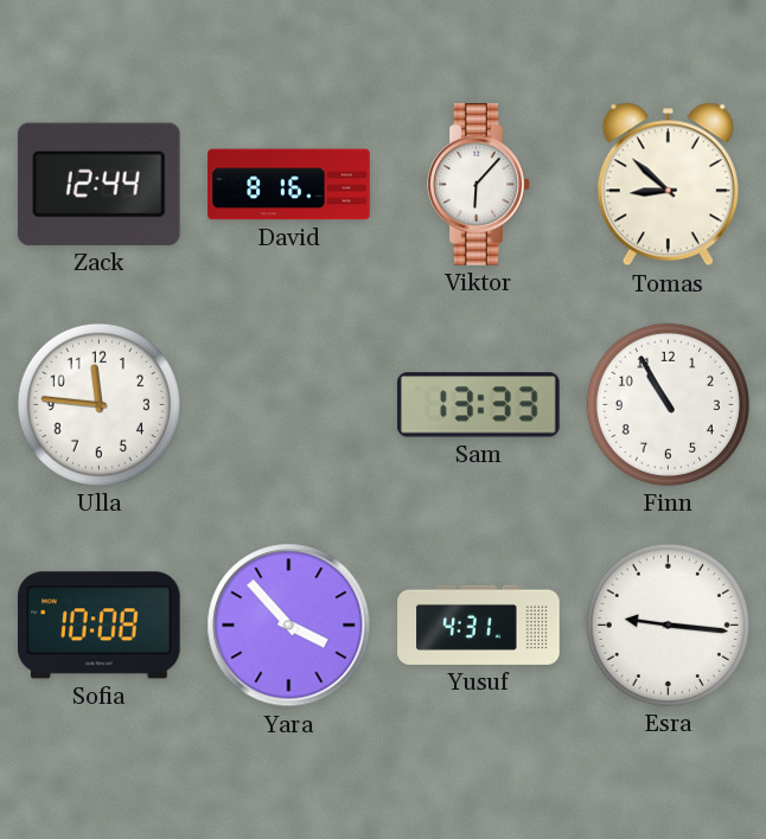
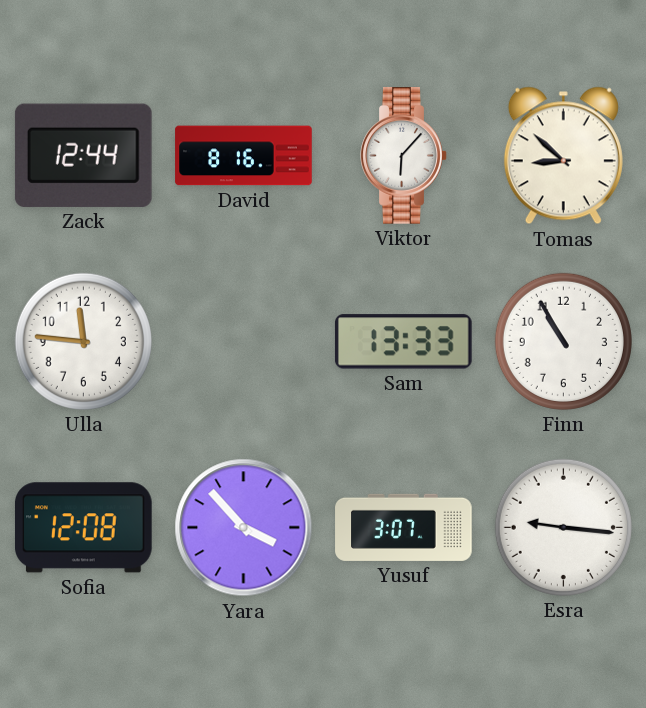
Sofia: 10:08 -> 12:08
Yusuf: 4:31 -> 3:07
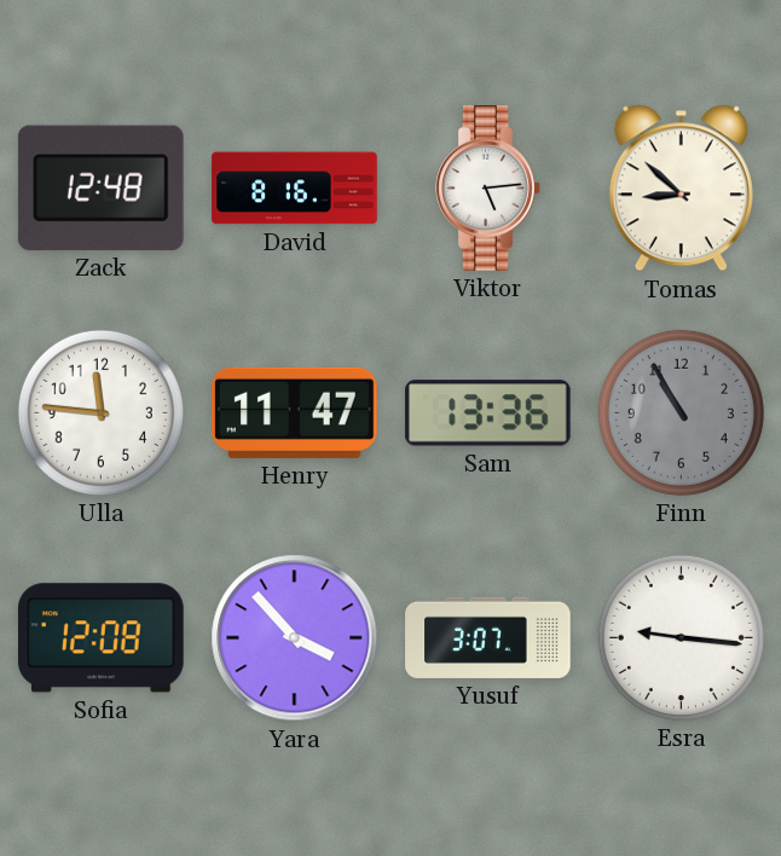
Zack: 12:44 -> 12:48
Viktor: 6:07 -> 5:14
Henry: none -> 11:47
Sam: 13:33 -> 13:36
Finn dial: white -> grey
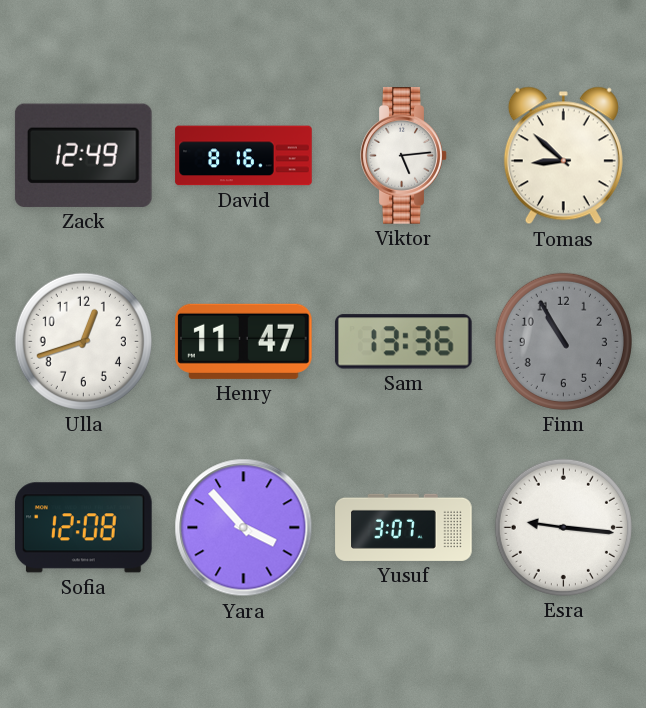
Zack: 12:48 -> 12:49
Ulla: 11:46 -> 12:42
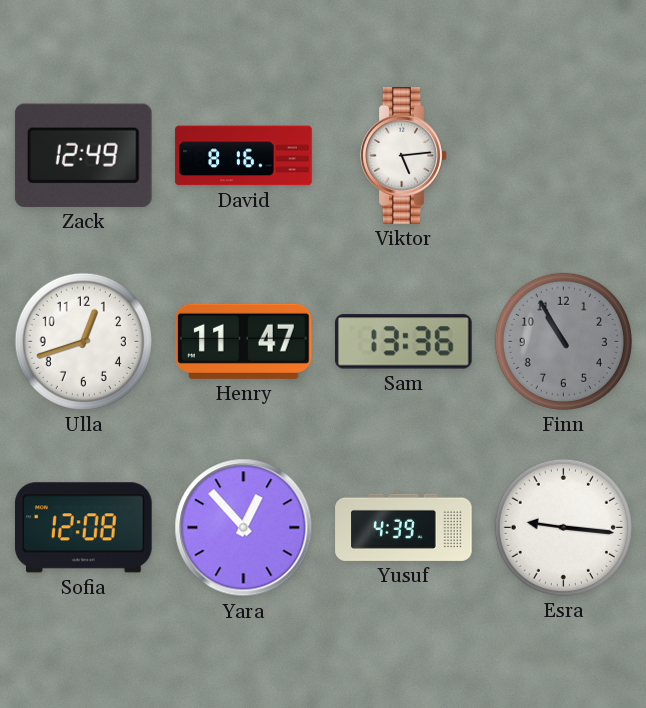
Tomas: 8:52 -> none
Yara: 3:53 -> 12:53
Yusuf: 3:07 -> 4:39
